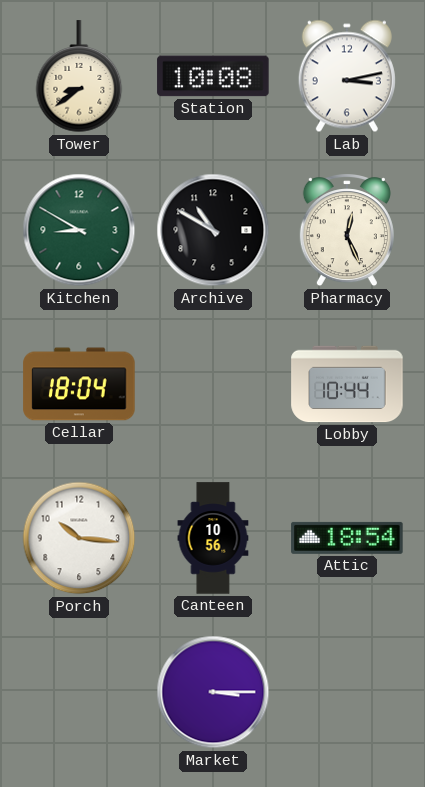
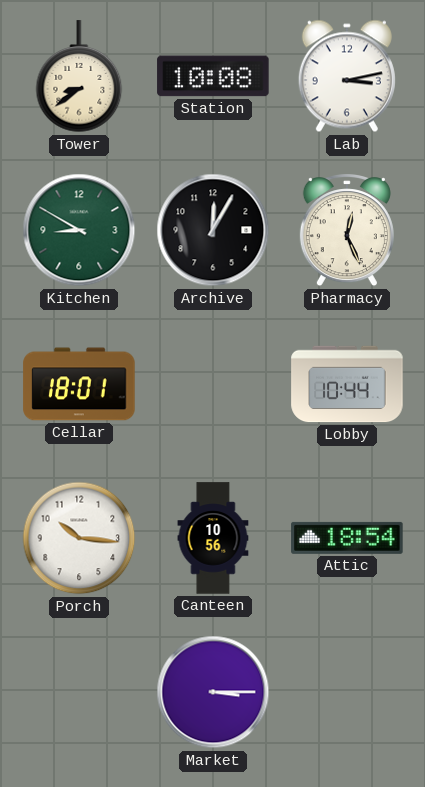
Archive: 10:50 -> 12:05
Cellar: 18:04 -> 18:01
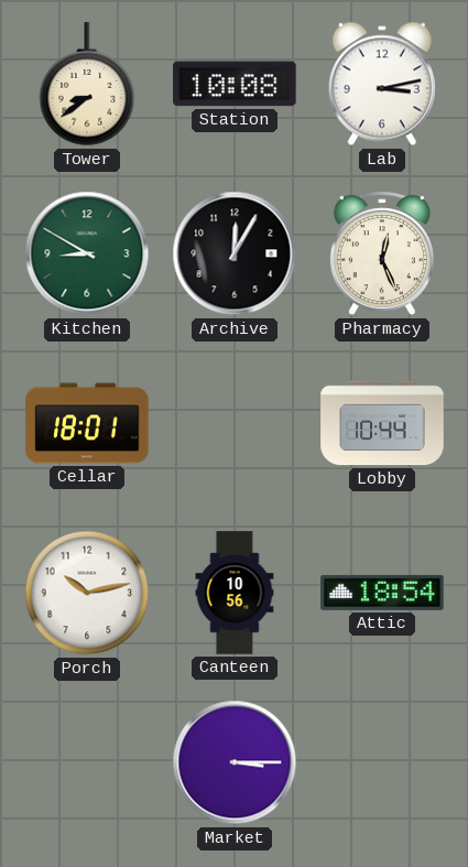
Porch: 10:16 -> 10:13
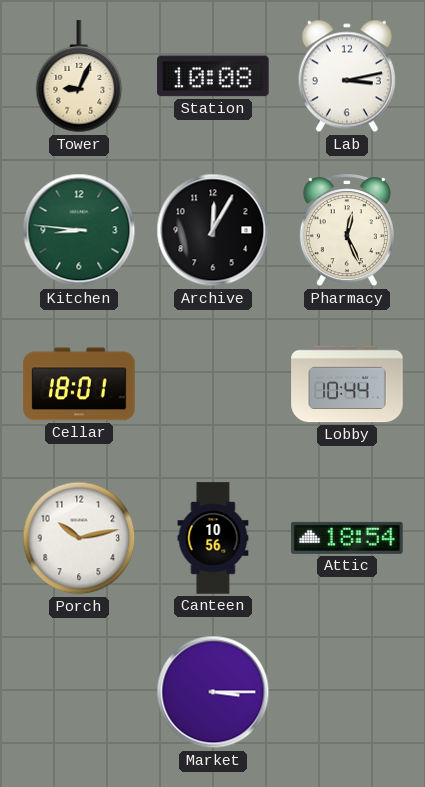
Tower: 8:39 -> 9:04
Kitchen: 8:50 -> 8:46
